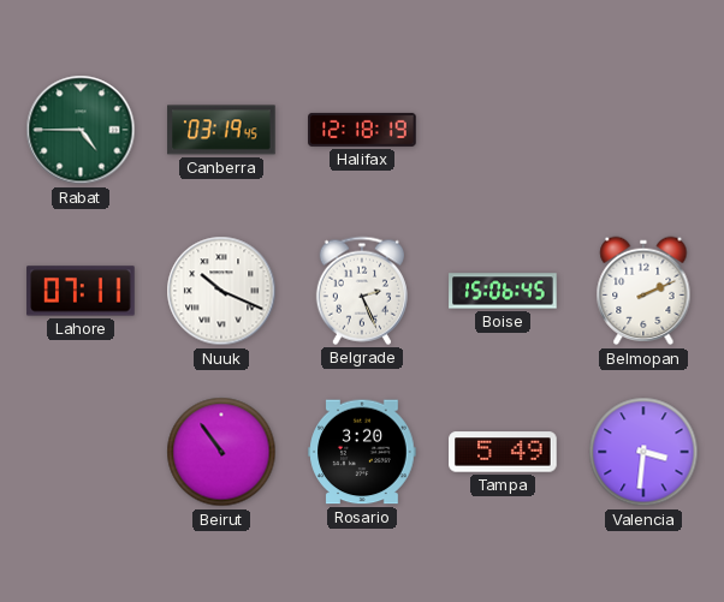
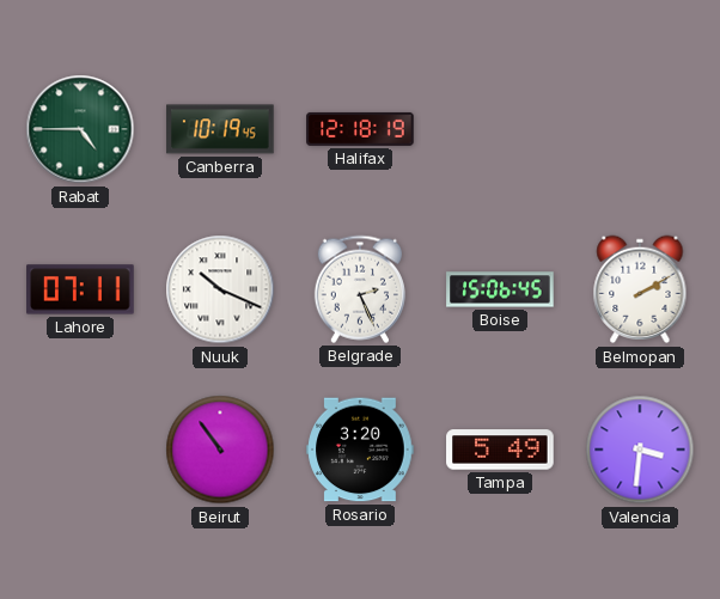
Canberra: 03:19 -> 10:19
Belmopan: 2:11 -> 2:10
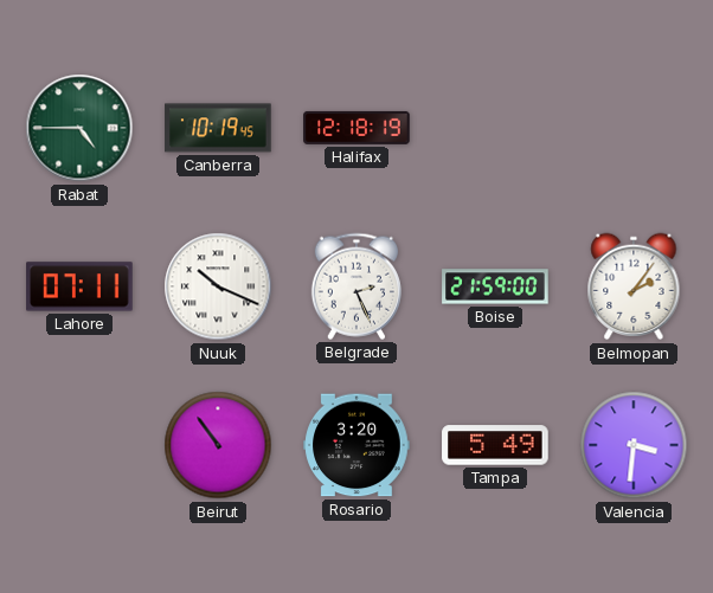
Boise: 15:06 -> 21:59
Belmopan: 2:10 -> 2:06
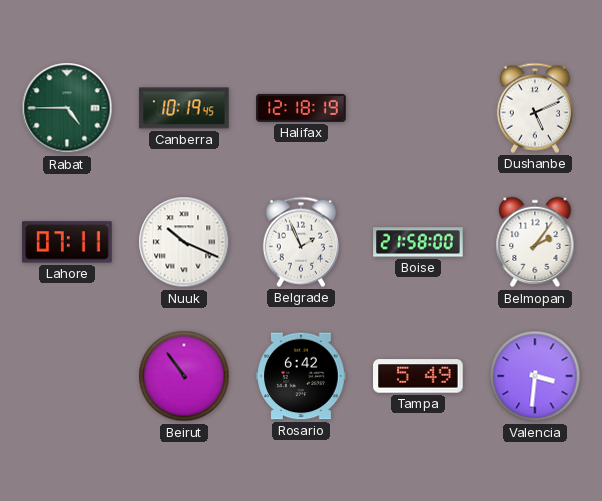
Dushanbe: none -> 5:11
Belgrade: 2:26 -> 1:56
Boise: 21:59 -> 21:58
Rosario: 3:20 -> 6:42
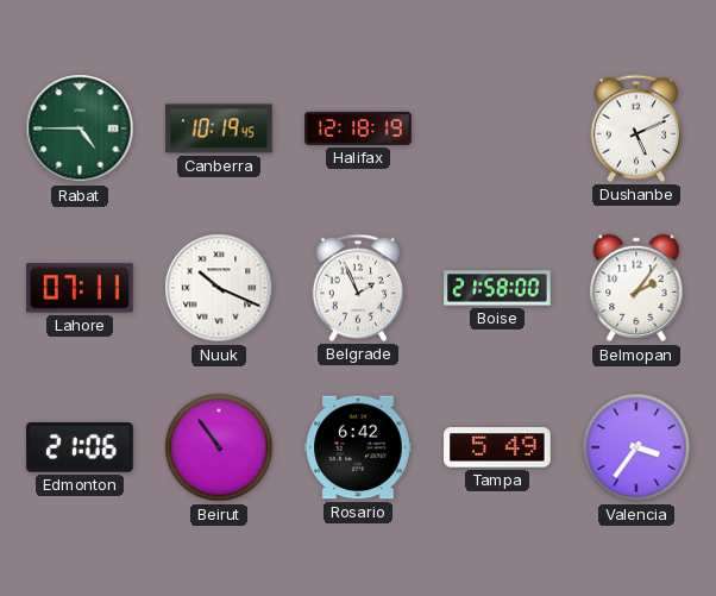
Edmonton: none -> 21:06
Valencia: 3:31 -> 3:36
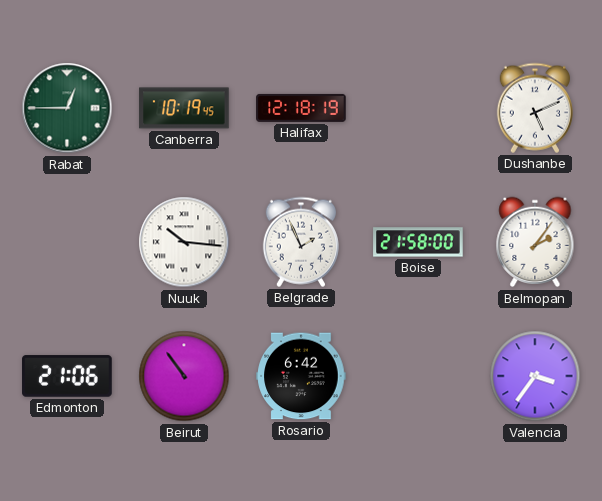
Rabat: 4:45 -> 12:45
Lahore: 07:11 -> none
Nuuk: 10:19 -> 10:16
Tampa: 5:49 -> none
